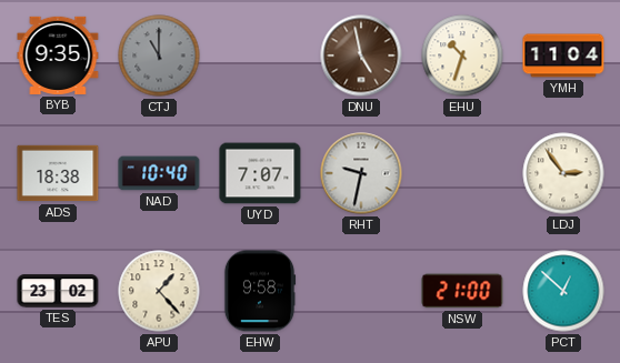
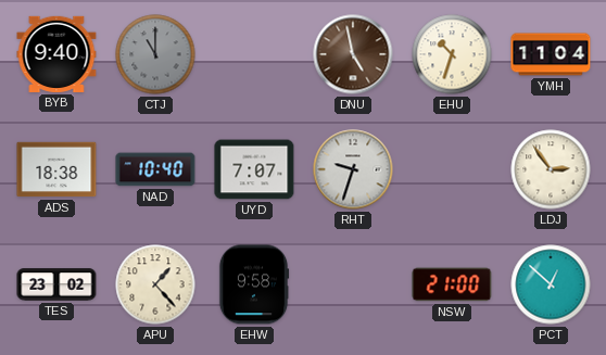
BYB: 9:35 -> 9:40
RHT: 9:32 -> 9:33
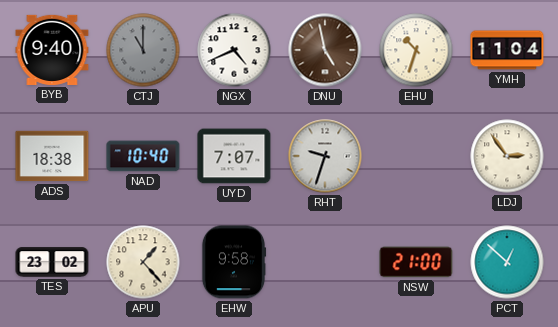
NGX: none -> 4:41
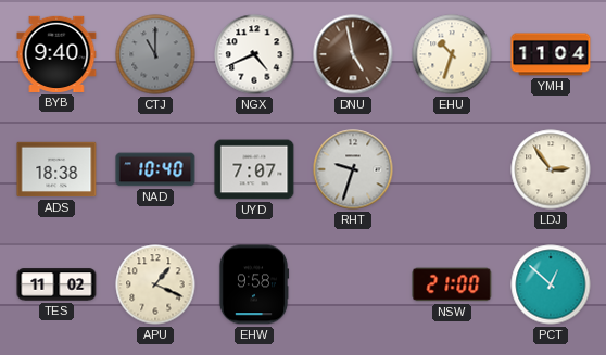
TES: 23:02 -> 11:02
APU: 1:23 -> 1:19
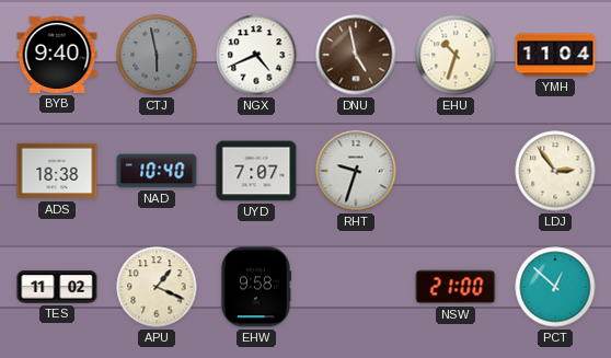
CTJ: 11:00 -> 5:58
